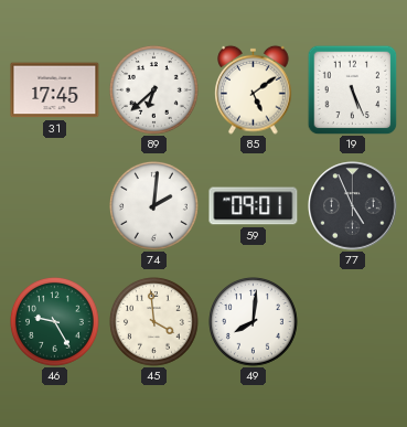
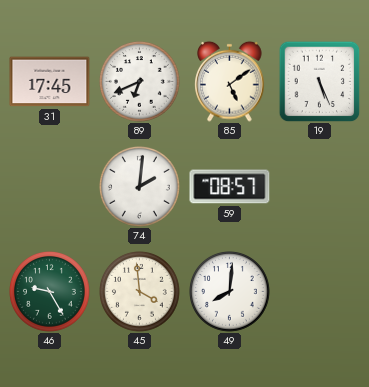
89: 6:38 -> 6:41
59: 09:01 -> 08:57
77: 4:56 -> none
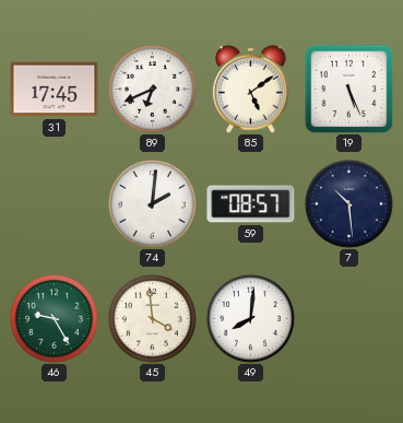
7: none -> 10:29
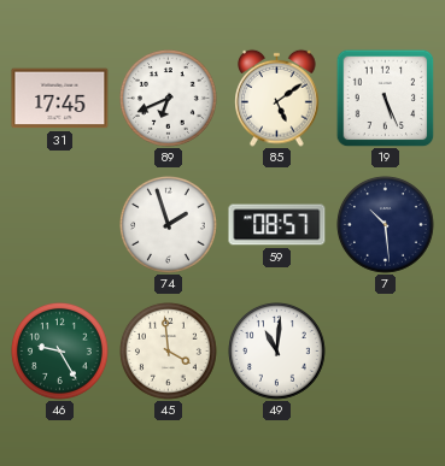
74: 2:01 -> 1:57
49: 8:01 -> 11:01
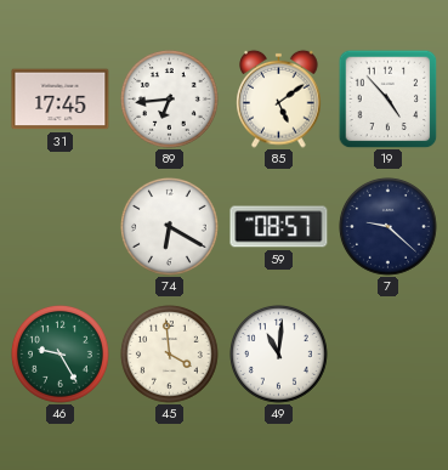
89: 6:41 -> 6:44
19: 5:26 -> 4:53
74: 1:57 -> 6:20
7: 10:29 -> 9:22
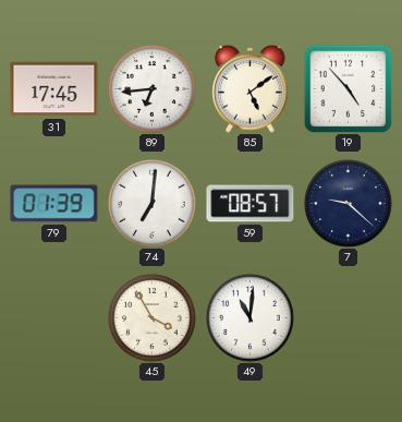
79: none -> 01:39
74: 6:20 -> 7:01
46: 9:25 -> none
45: 3:59 -> 3:55
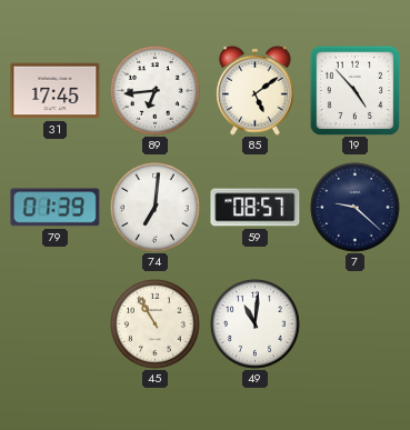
45: 3:55 -> 10:55
